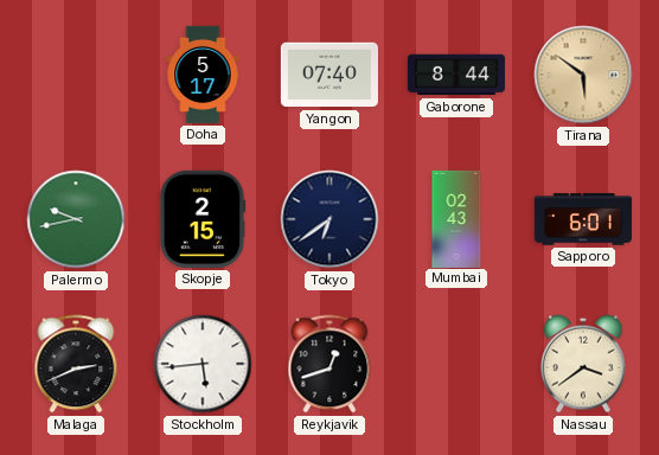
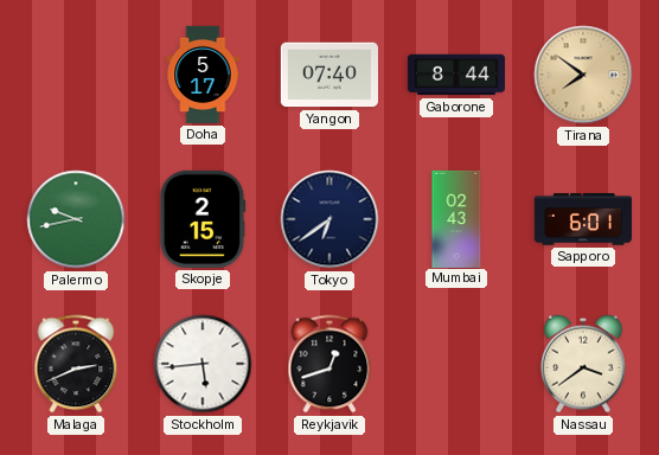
Tirana: 5:51 -> 7:51
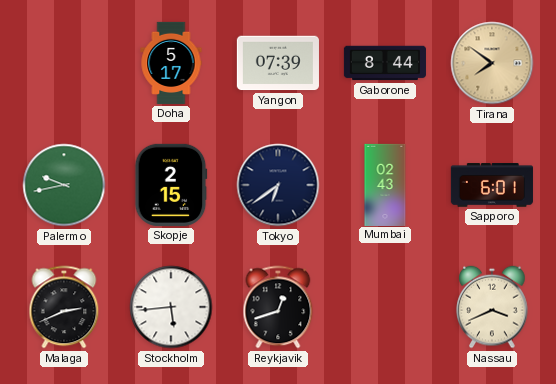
Yangon: 07:40 -> 07:39
Nassau: 3:39 -> 3:41
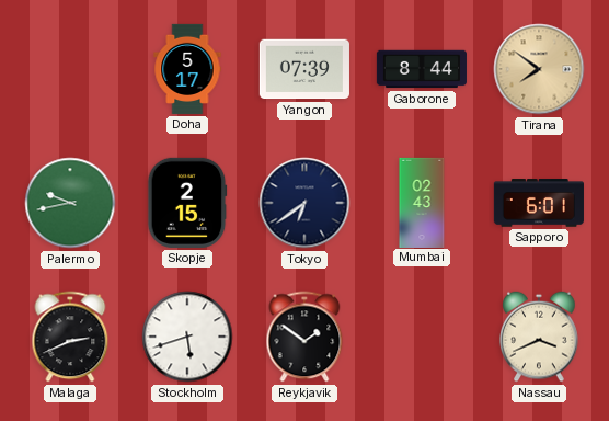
Stockholm: 5:44 -> 5:42
Reykjavik: 12:42 -> 1:51
